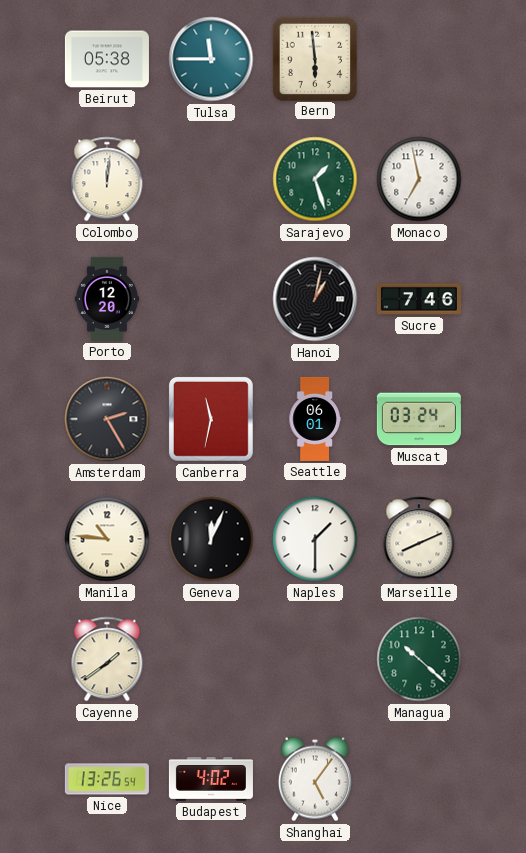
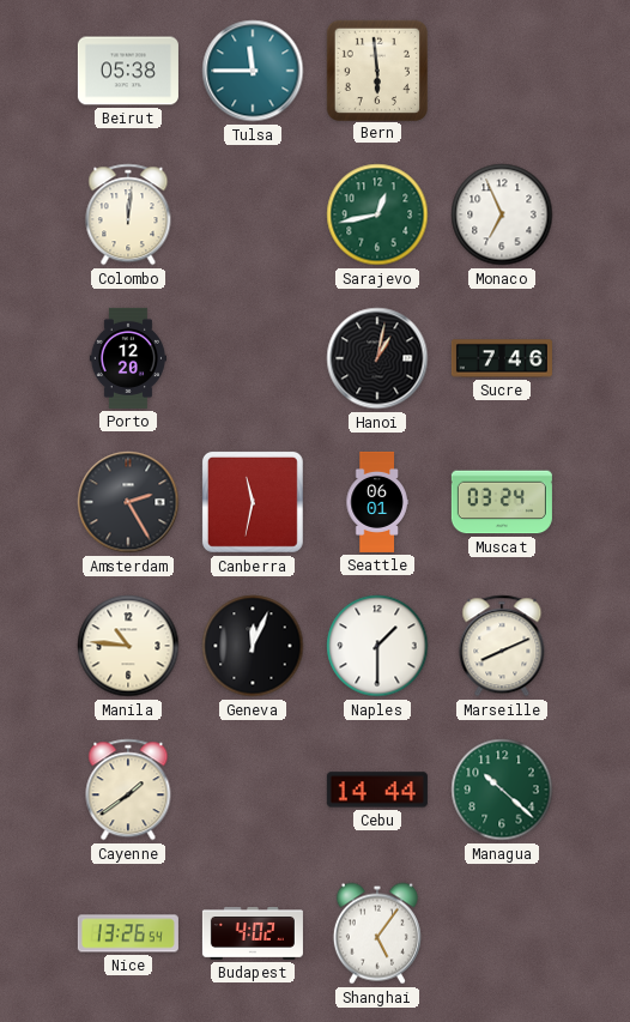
Sarajevo: 1:27 -> 12:43
Monaco: 6:58 -> 6:56
Cebu: none -> 14:44
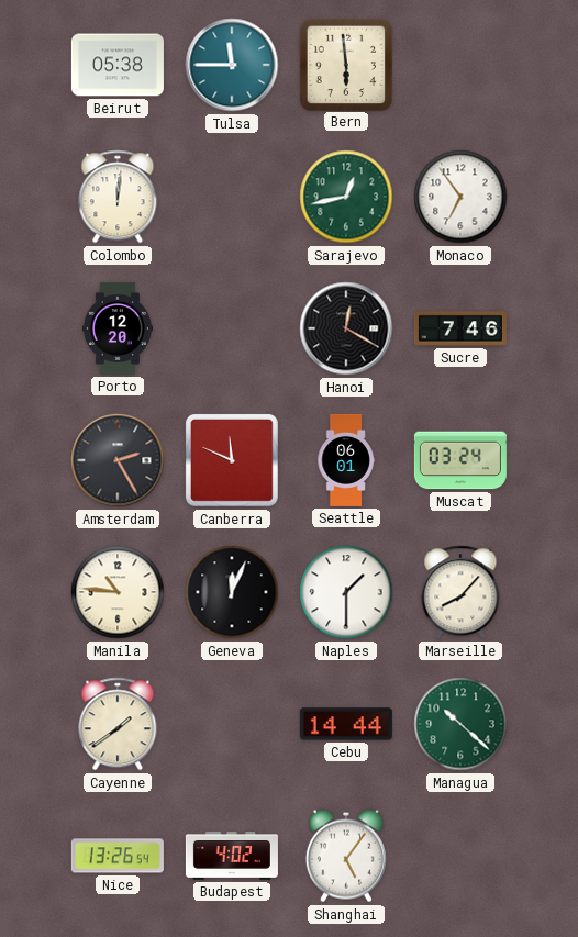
Monaco: 6:56 -> 6:54
Hanoi: 1:02 -> 12:20
Canberra: 11:32 -> 11:49
Marseille: 8:11 -> 8:07
